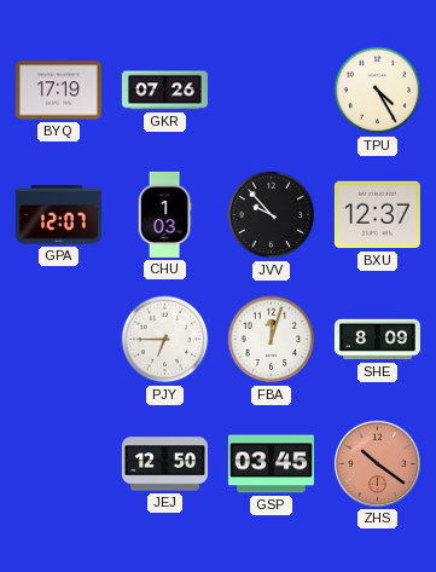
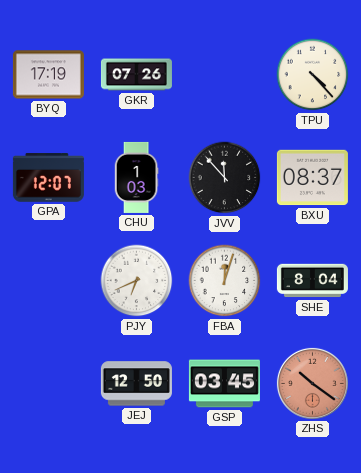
TPU: 4:25 -> 4:23
JVV: 9:53 -> 11:53
BXU: 12:37 -> 08:37
PJY: 6:45 -> 6:41
SHE: 8:09 -> 8:04
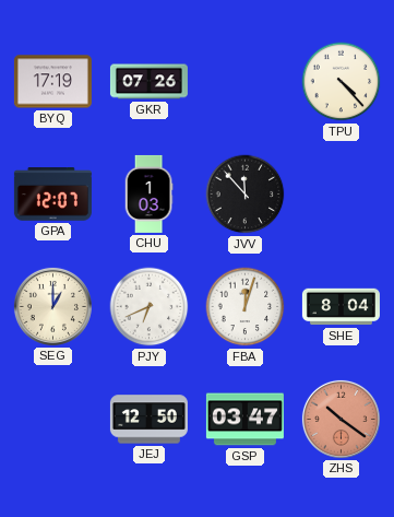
BXU: 08:37 -> none
SEG: none -> 1:00
GSP: 03:45 -> 03:47
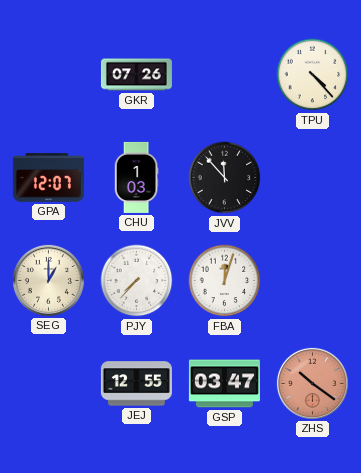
BYQ: 17:19 -> none
PJY: 6:41 -> 7:37
SHE: 8:04 -> none
JEJ: 12:50 -> 12:55
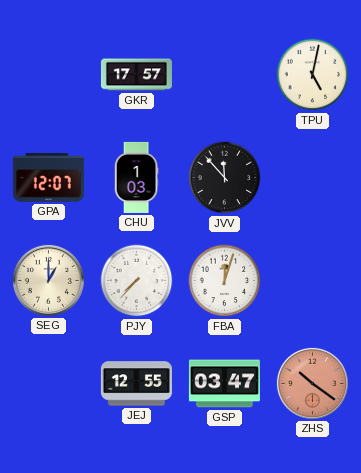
GKR: 07:26 -> 17:57
TPU: 4:23 -> 5:02
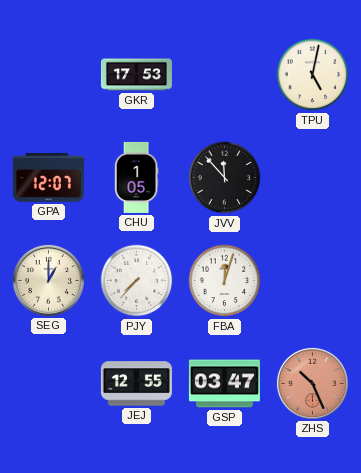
GKR: 17:57 -> 17:53
CHU: 1:03 -> 1:05
ZHS: 10:21 -> 10:26
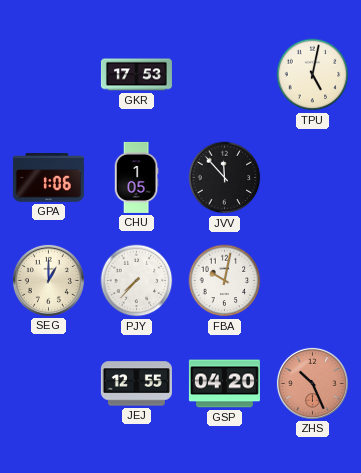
GPA: 12:07 -> 1:06
FBA: 12:03 -> 10:02
GSP: 03:47 -> 04:20
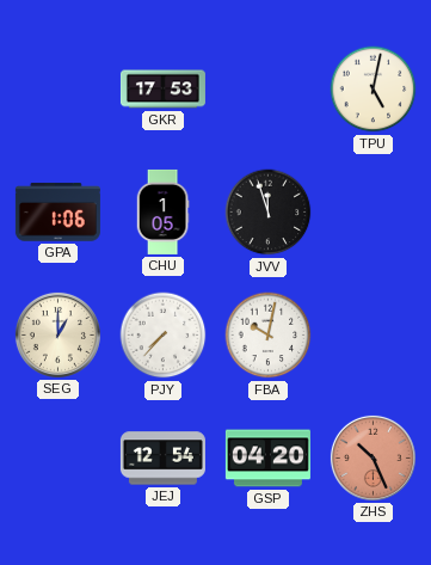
JVV: 11:53 -> 11:57
JEJ: 12:55 -> 12:54
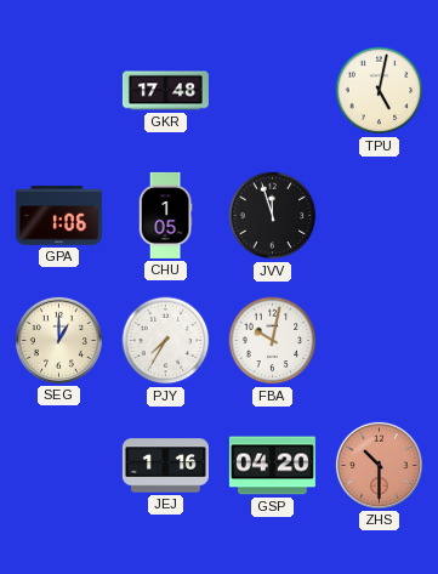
GKR: 17:53 -> 17:48
PJY: 7:37 -> 7:35
JEJ: 12:54 -> 1:16
ZHS: 10:26 -> 10:30
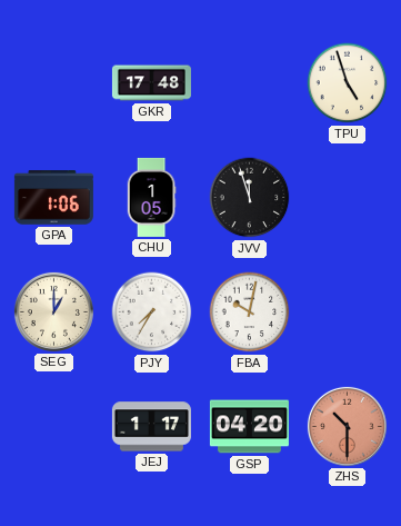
TPU: 5:02 -> 4:57
JEJ: 1:16 -> 1:17
